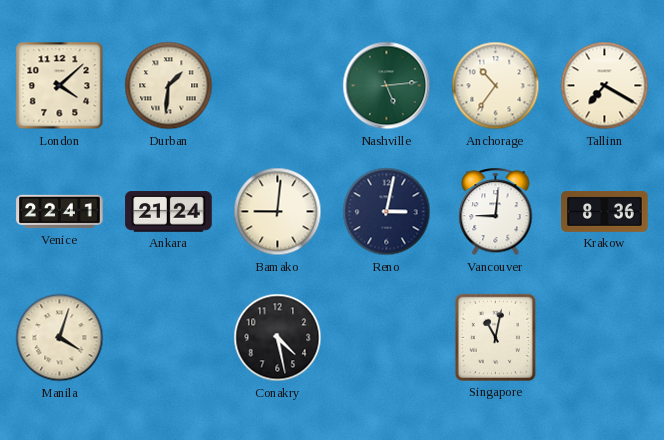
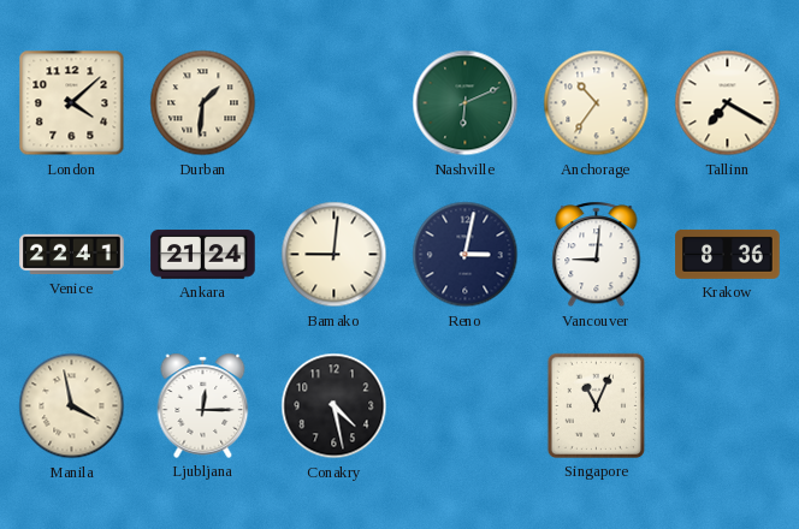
Nashville: 5:14 -> 6:11
Manila: 4:03 -> 3:58
Ljubljana: none -> 12:15
Singapore: 11:02 -> 11:04
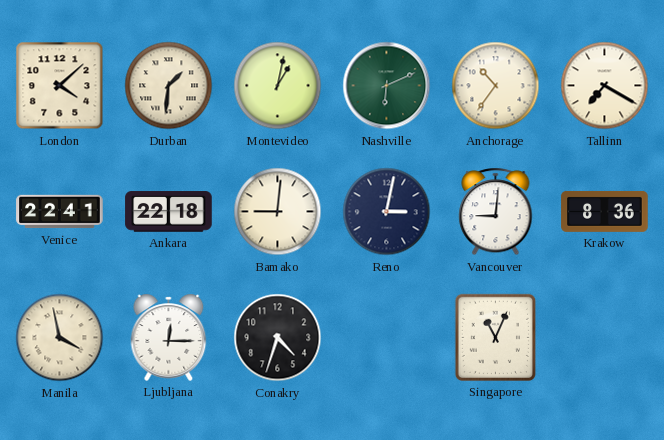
Montevideo: none -> 1:02
Ankara: 21:24 -> 22:18
Conakry: 4:28 -> 4:33
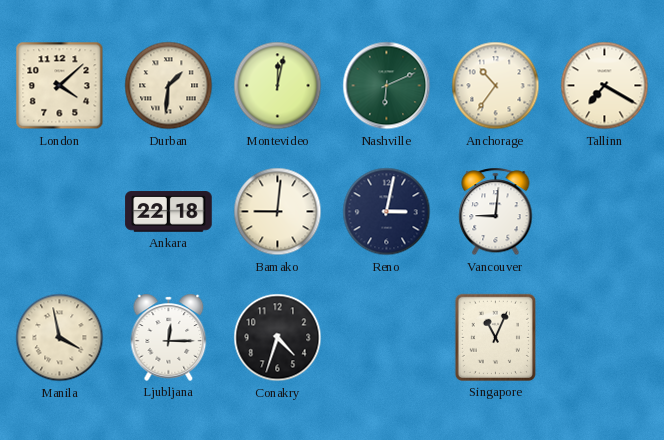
Montevideo: 1:02 -> 12:02
Venice: 22:41 -> none
Krakow: 8:36 -> none
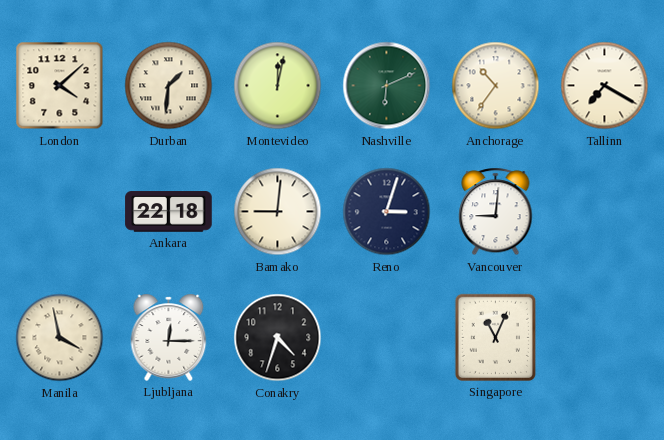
Reno: 3:02 -> 3:03
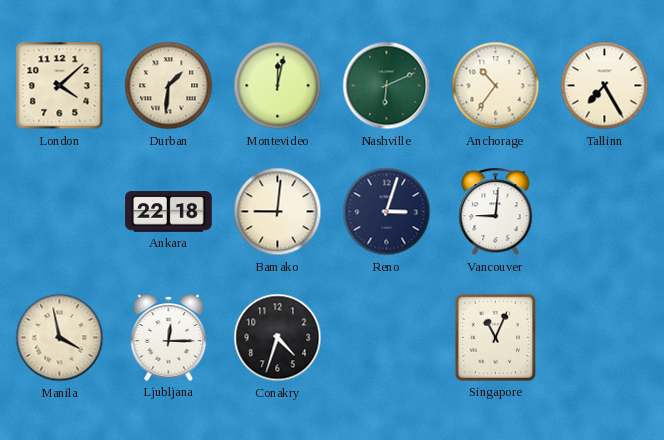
Tallinn: 7:20 -> 7:25
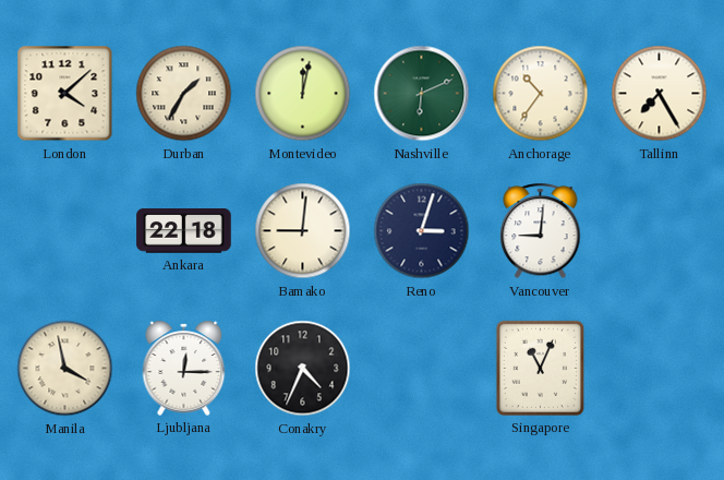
Durban: 1:31 -> 1:35
Conakry: 4:33 -> 4:34
